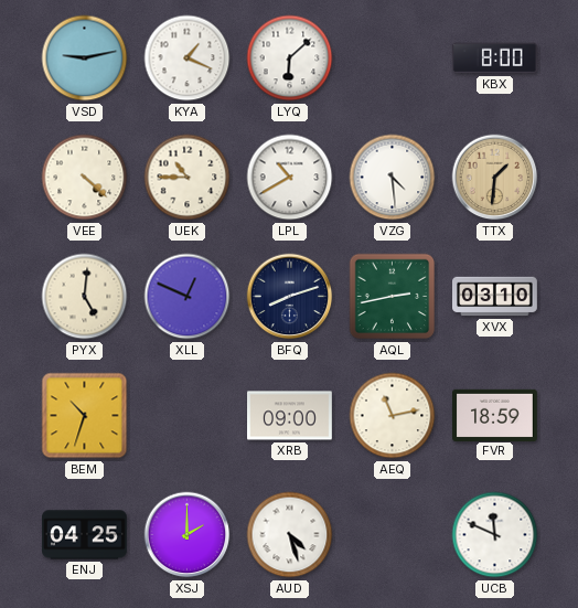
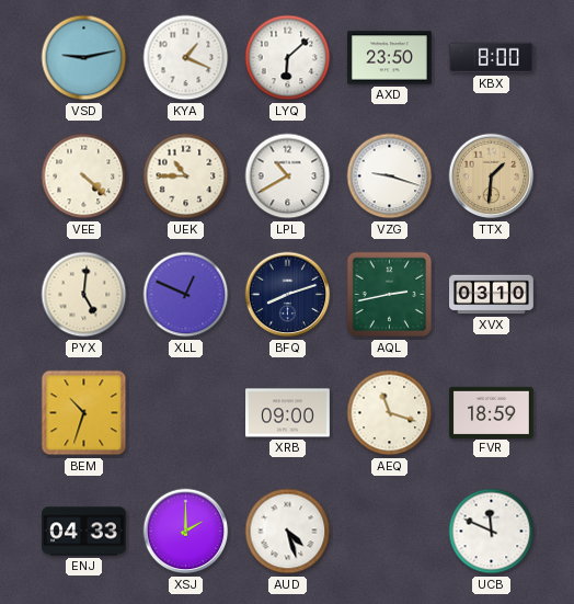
AXD: none -> 23:50
VZG: 4:29 -> 9:18
AEQ: 11:13 -> 11:18
ENJ: 04:25 -> 04:33
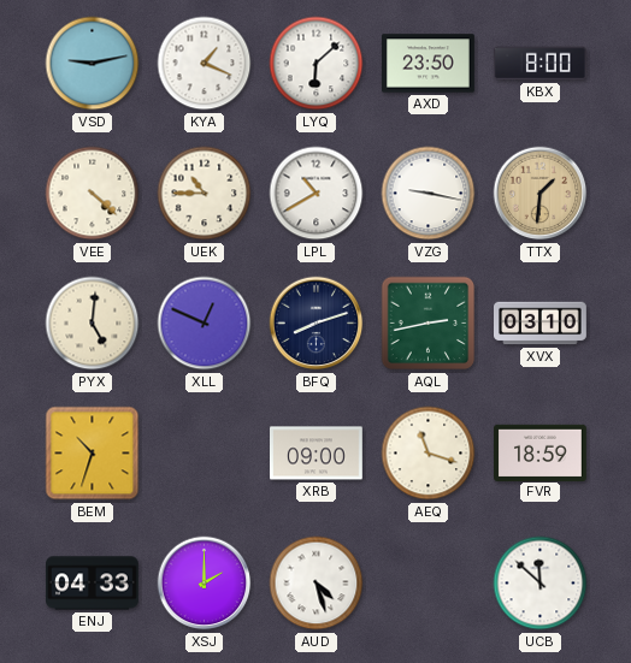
VZG: 9:18 -> 9:17
UCB: 11:49 -> 11:52
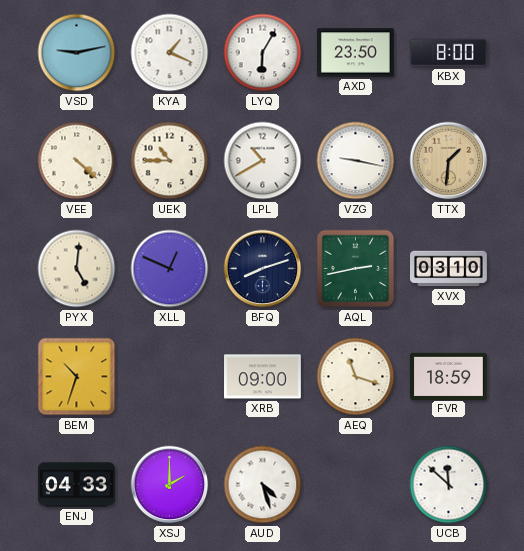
LYQ: 6:08 -> 6:05
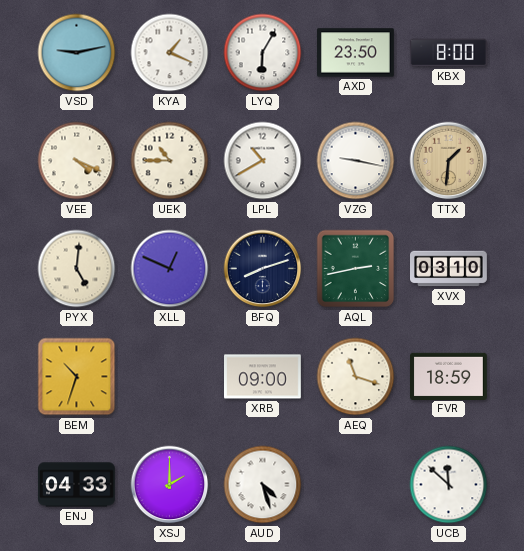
VEE: 4:22 -> 4:19
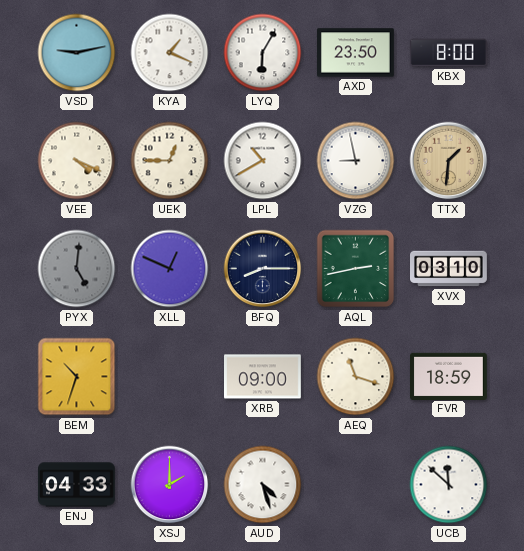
UEK: 10:45 -> 12:45
VZG: 9:17 -> 8:58
PYX dial: cream -> grey
BFQ: 8:12 -> 8:15
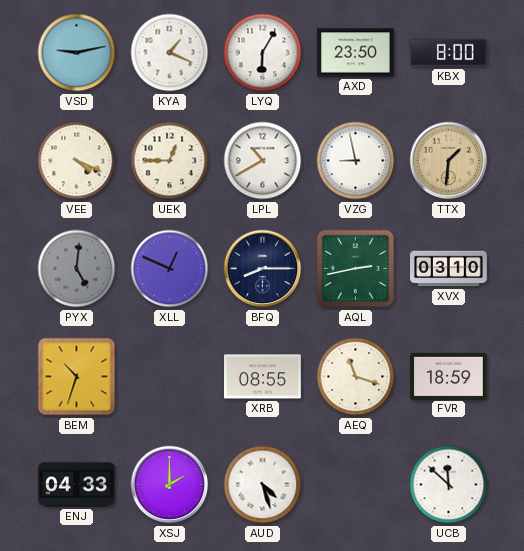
XRB: 09:00 -> 08:55
